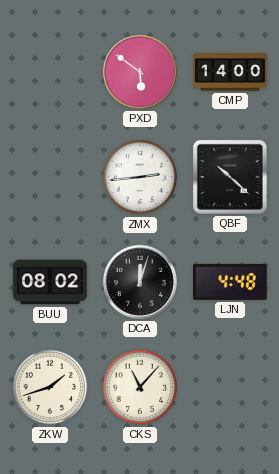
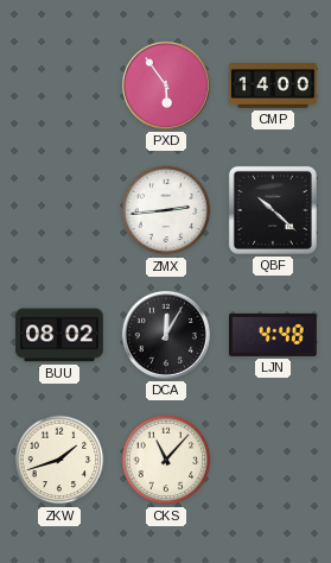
PXD: 5:51 -> 5:54
DCA: 12:03 -> 12:05
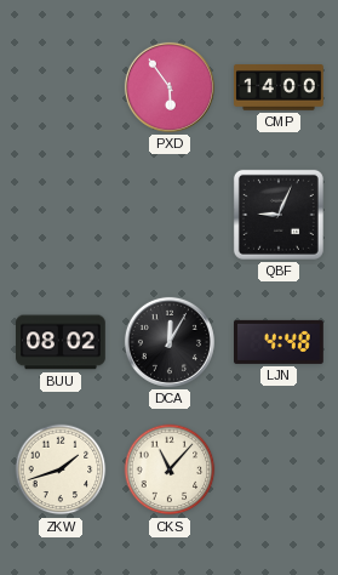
ZMX: 2:44 -> none
QBF: 10:22 -> 9:04
